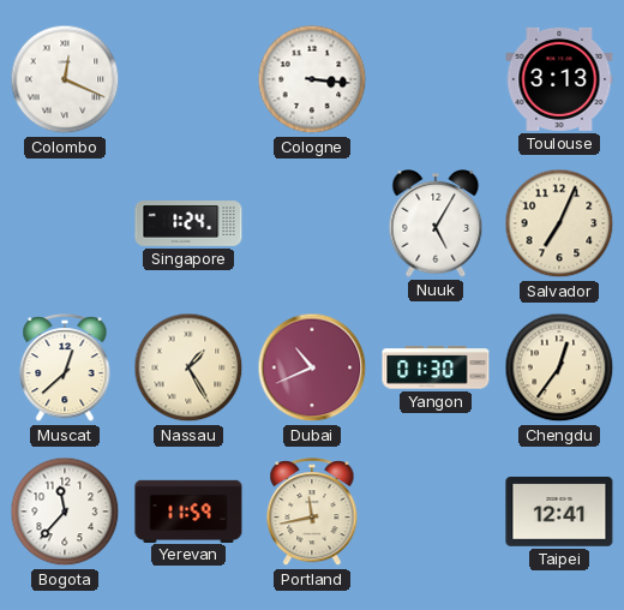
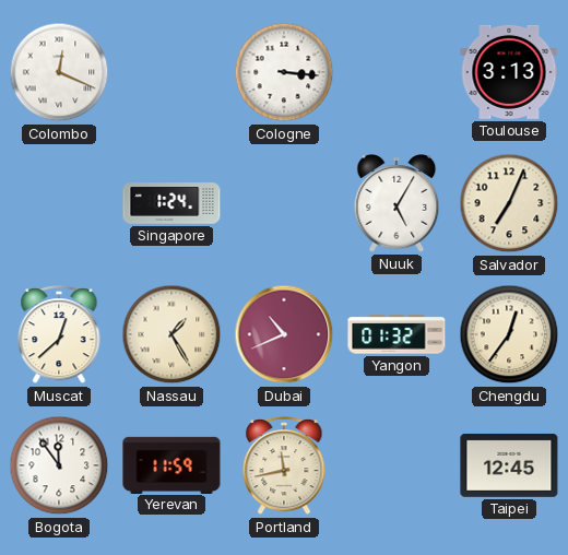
Yangon: 01:30 -> 01:32
Bogota: 11:37 -> 11:54
Taipei: 12:41 -> 12:45
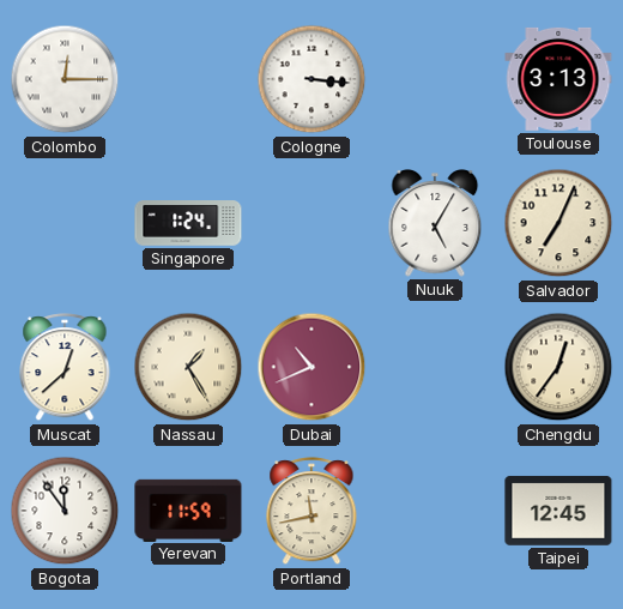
Colombo: 12:19 -> 12:15
Yangon: 01:32 -> none
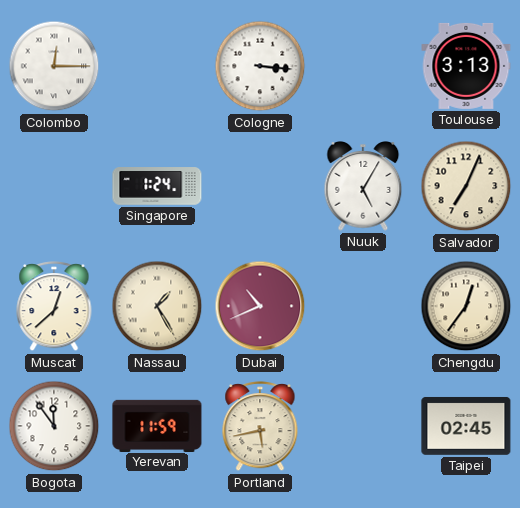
Portland: 11:43 -> 5:43
Taipei: 12:45 -> 02:45
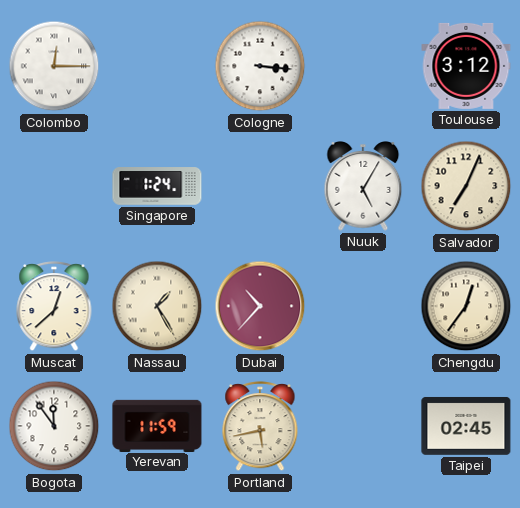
Toulouse: 3:13 -> 3:12
Dubai: 10:41 -> 10:37
